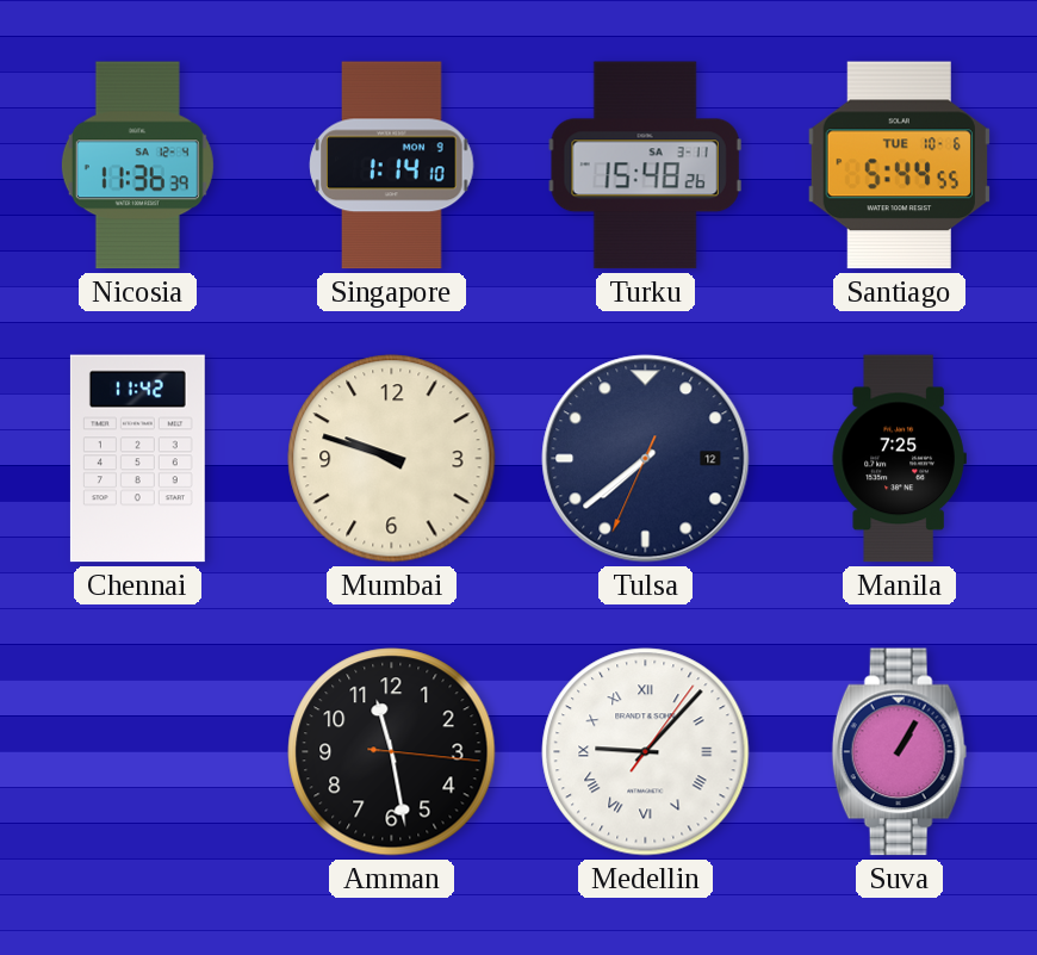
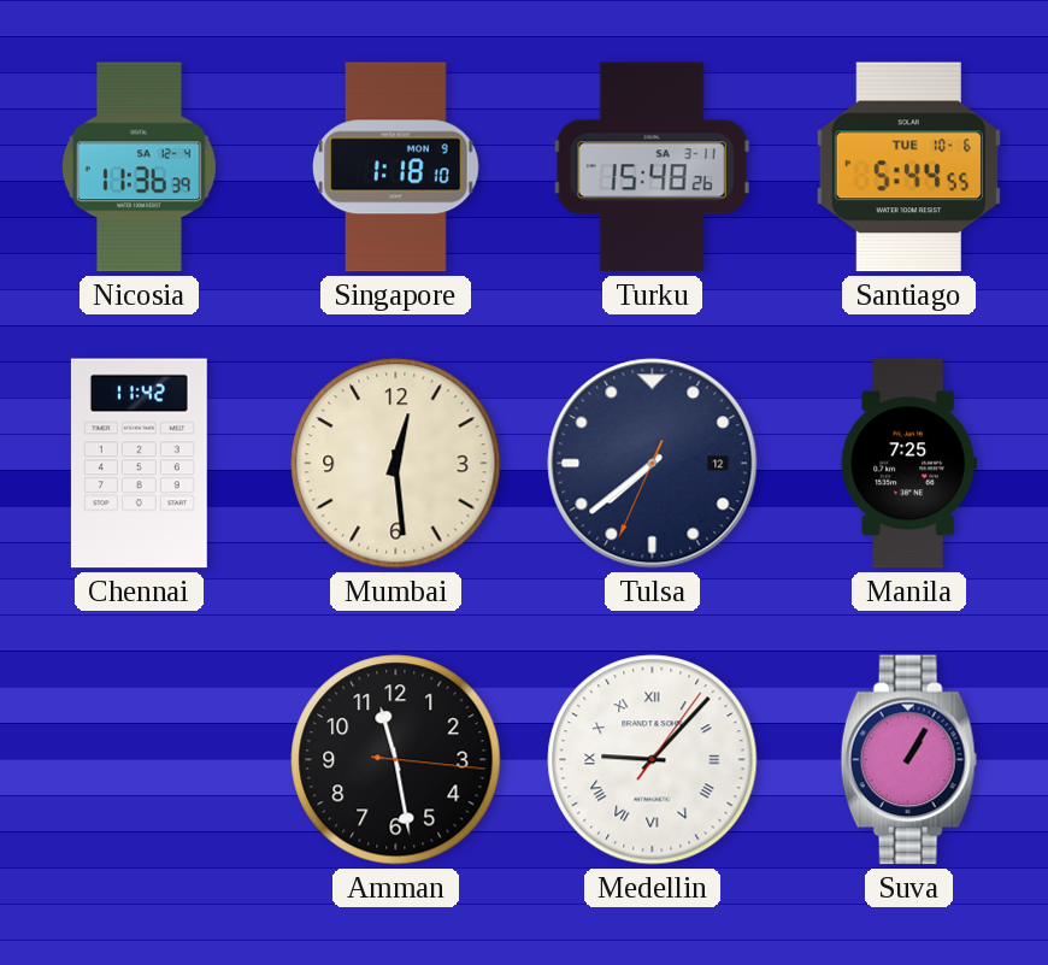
Singapore: 1:14 -> 1:18
Mumbai: 9:48 -> 12:29
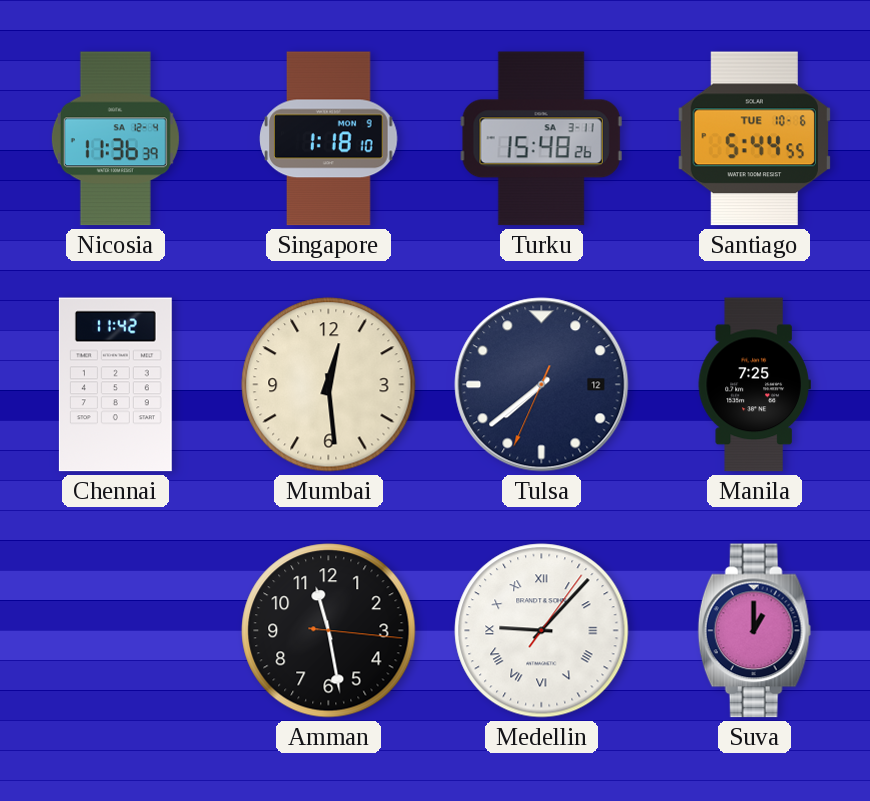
Suva: 1:05 -> 1:00
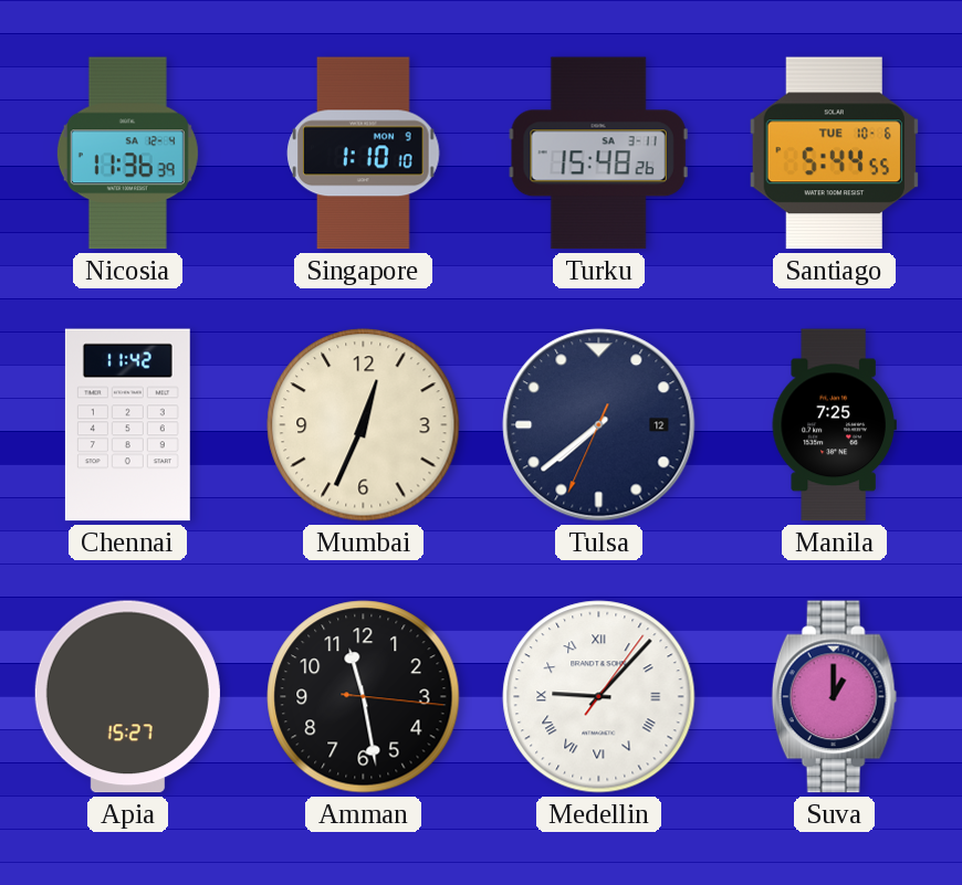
Singapore: 1:18 -> 1:10
Mumbai: 12:29 -> 12:34
Apia: none -> 15:27
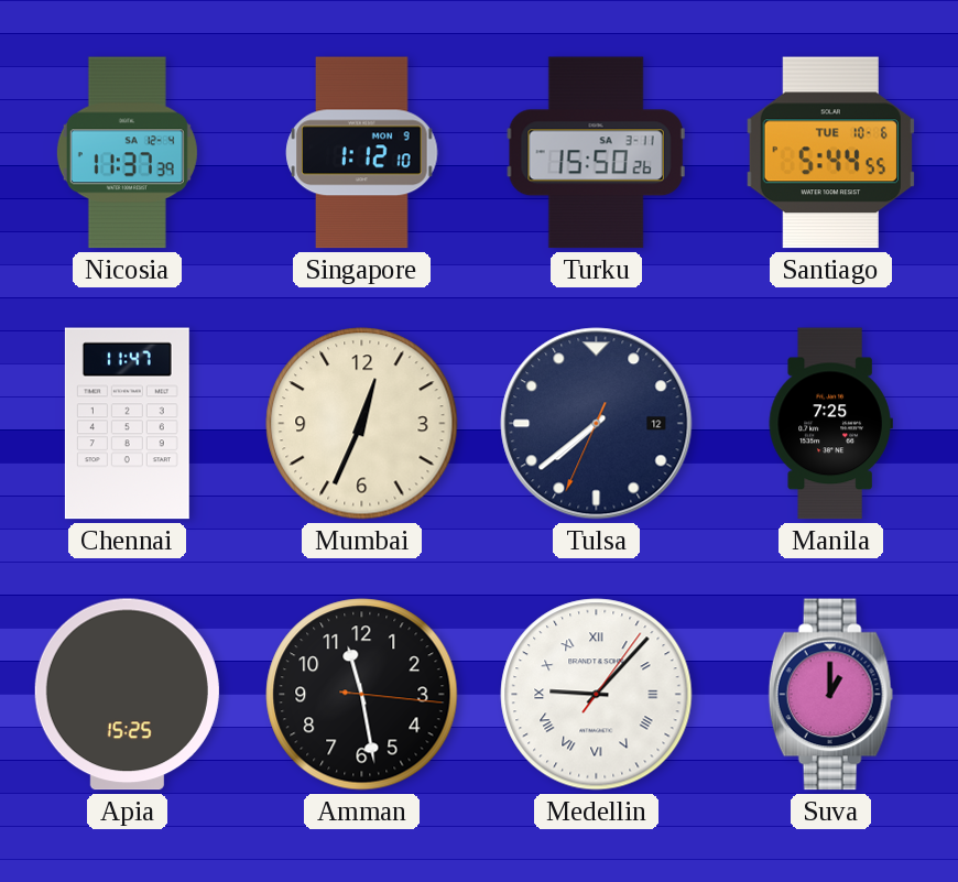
Nicosia: 11:36 -> 11:37
Singapore: 1:10 -> 1:12
Turku: 15:48 -> 15:50
Chennai: 11:42 -> 11:47
Apia: 15:27 -> 15:25
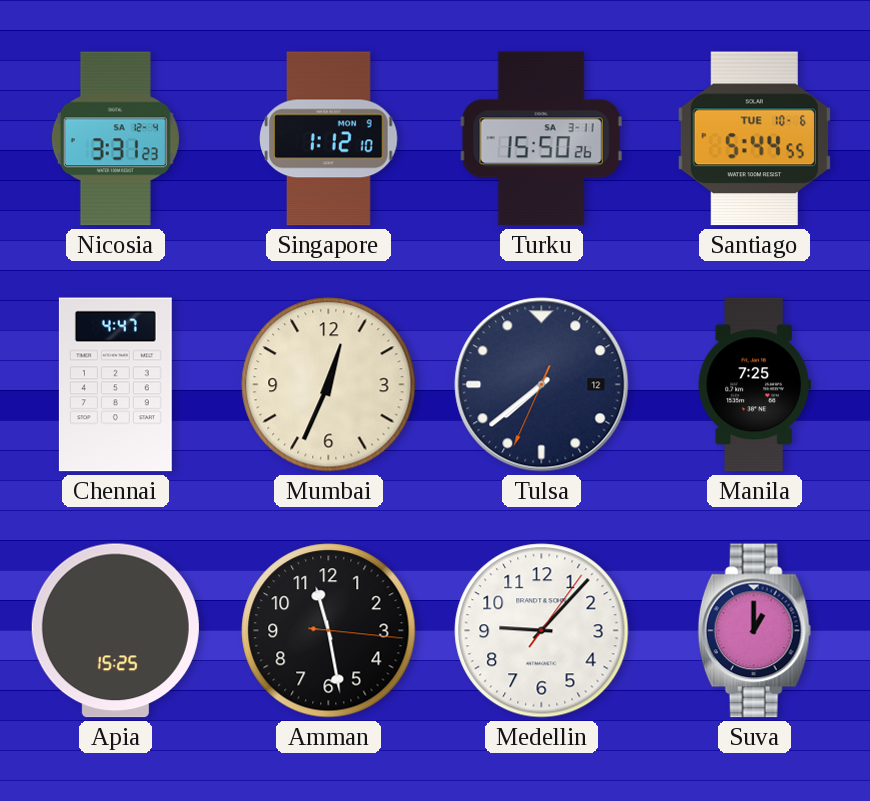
Nicosia: 11:37 -> 3:31
Chennai: 11:47 -> 4:47
Medellin numerals: Roman -> Arabic
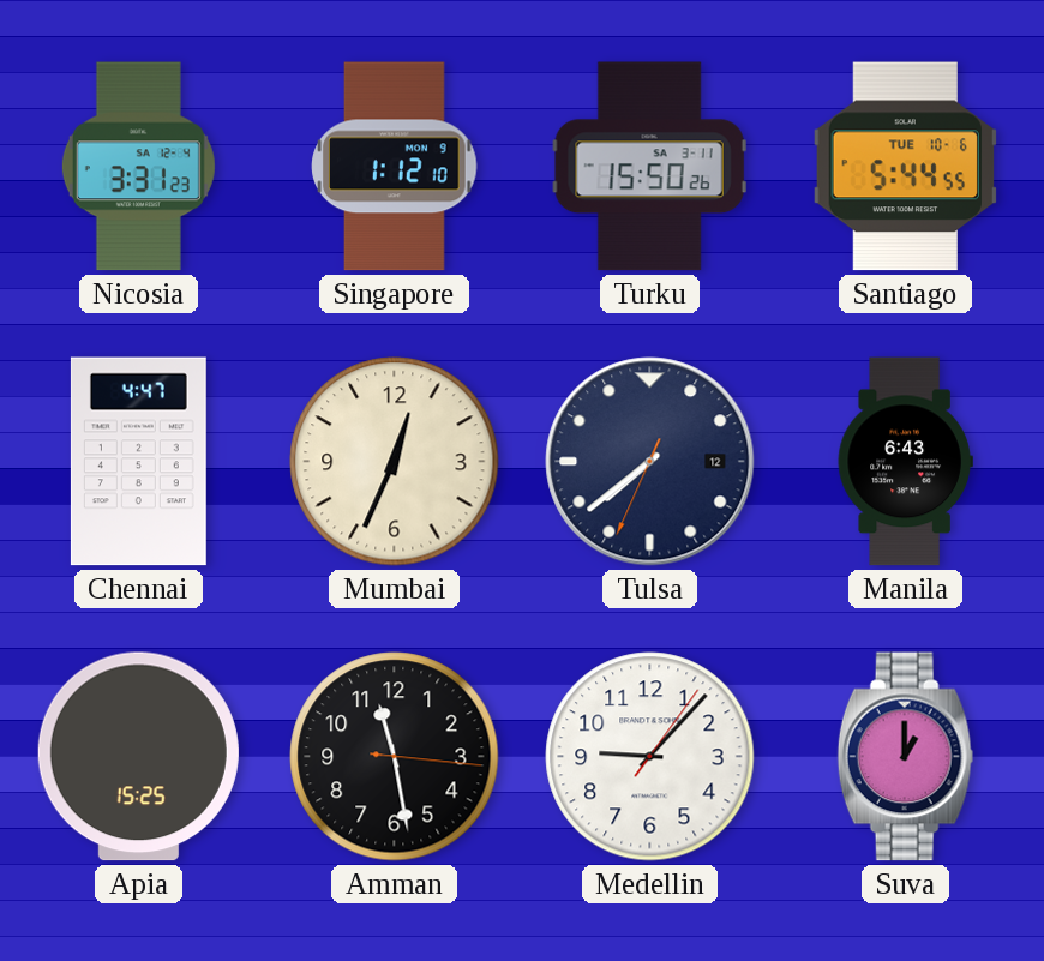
Manila: 7:25 -> 6:43
